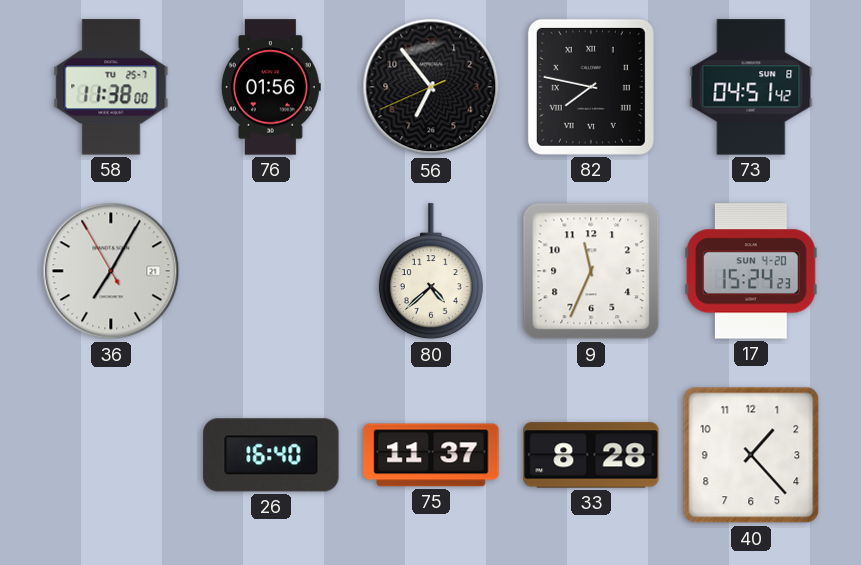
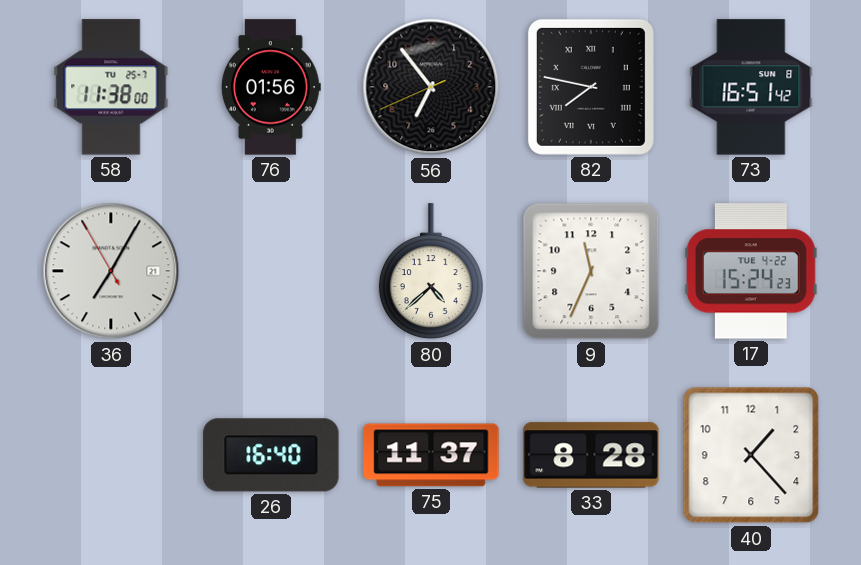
73: 04:51 -> 16:51
17 date: SUN 4-20 -> TUE 4-22
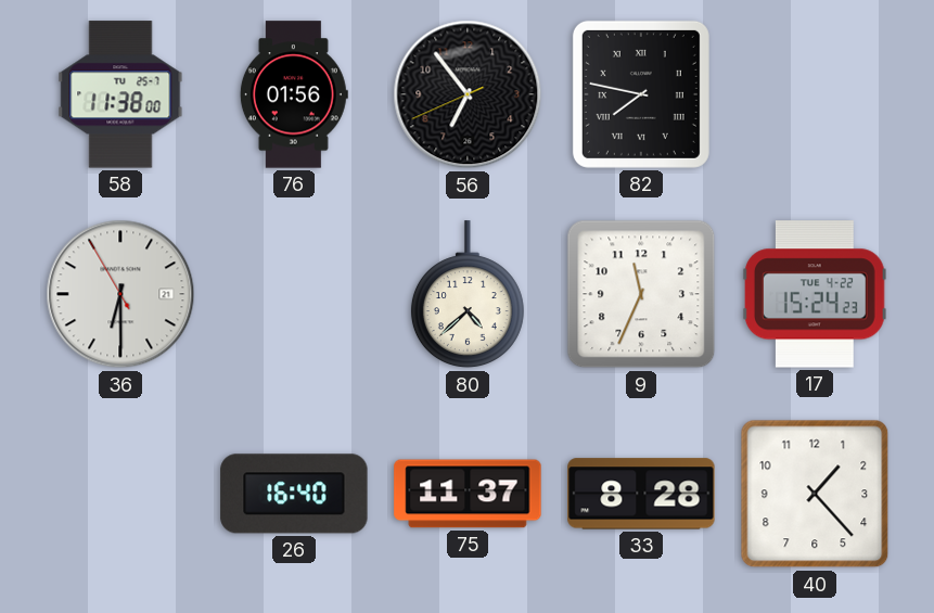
73: 16:51 -> none
36: 7:04 -> 6:29
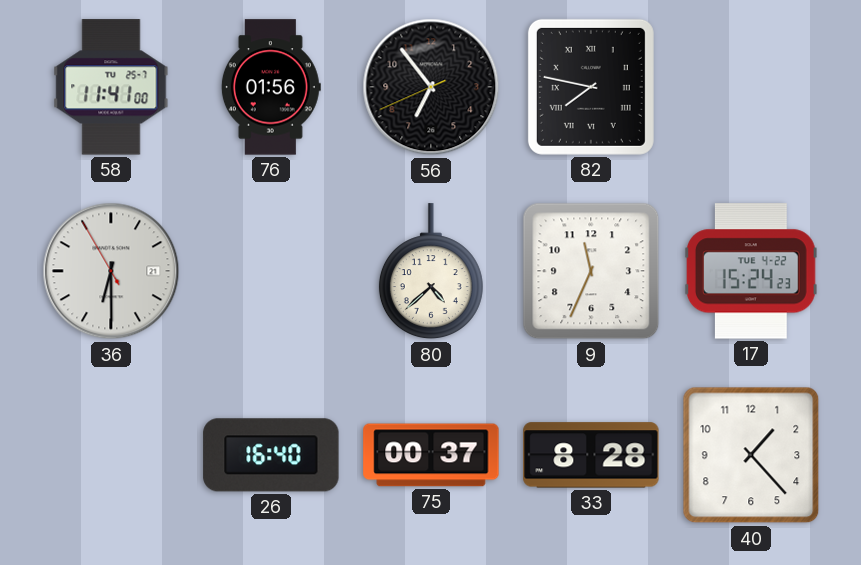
58: 11:38 -> 11:41
75: 11:37 -> 00:37
